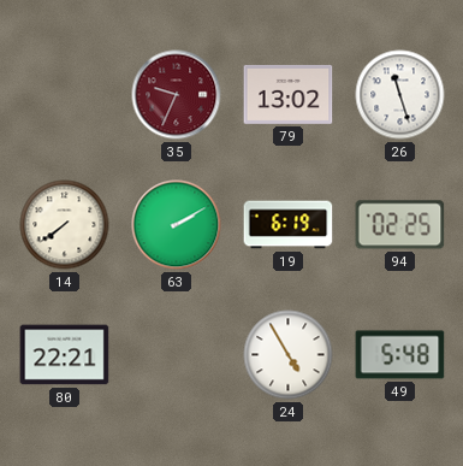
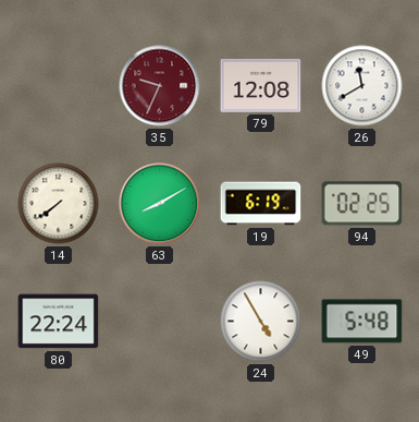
79: 13:02 -> 12:08
26: 11:27 -> 11:40
63: 2:10 -> 8:10
80: 22:21 -> 22:24
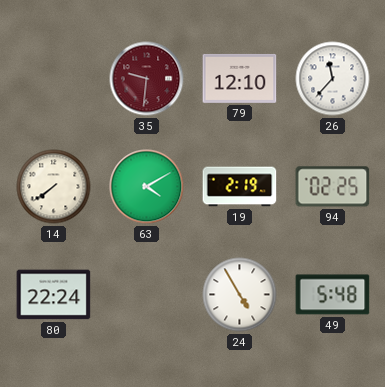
35: 9:34 -> 9:31
79: 12:08 -> 12:10
26: 11:40 -> 11:37
63: 8:10 -> 4:10
19: 6:19 -> 2:19
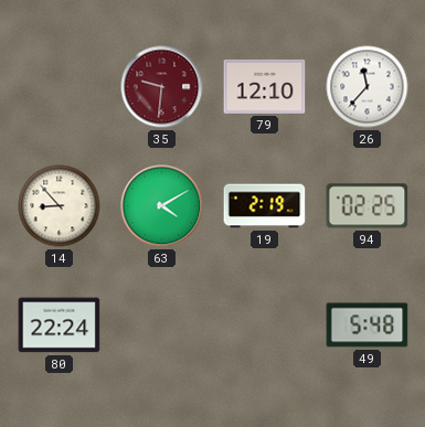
14: 7:39 -> 8:53
24: 4:55 -> none
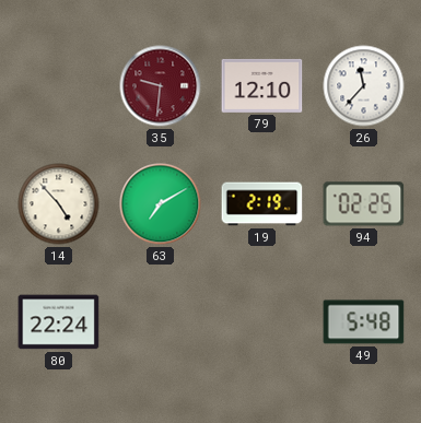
14: 8:53 -> 4:53
63: 4:10 -> 7:10
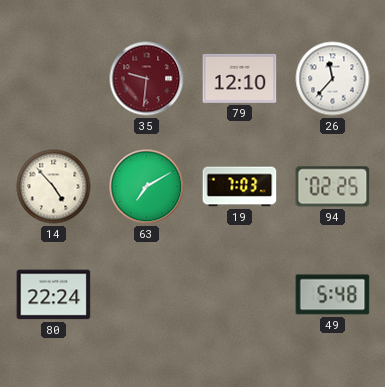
19: 2:19 -> 7:03
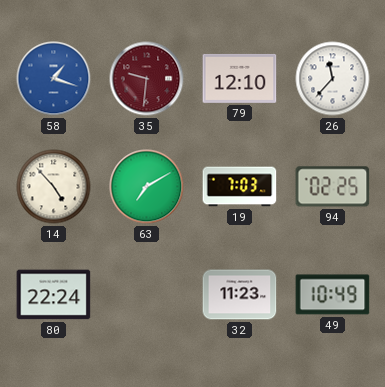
58: none -> 1:18
32: none -> 11:23
49: 5:48 -> 10:49
